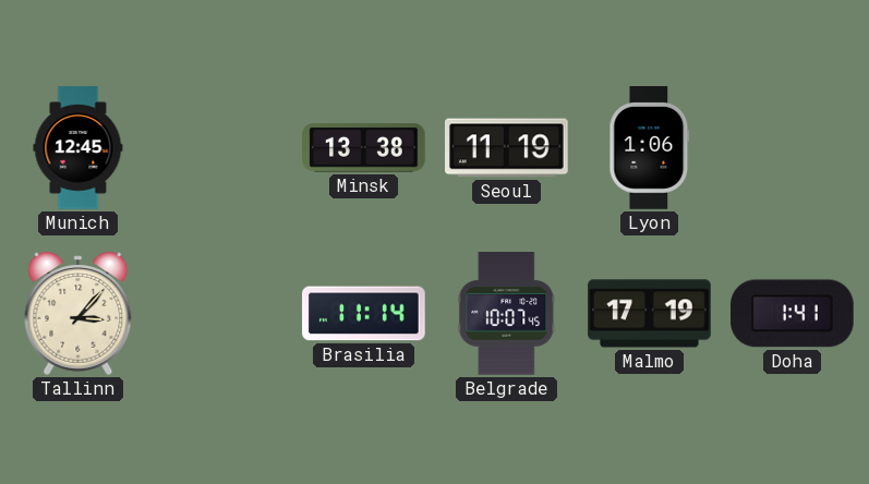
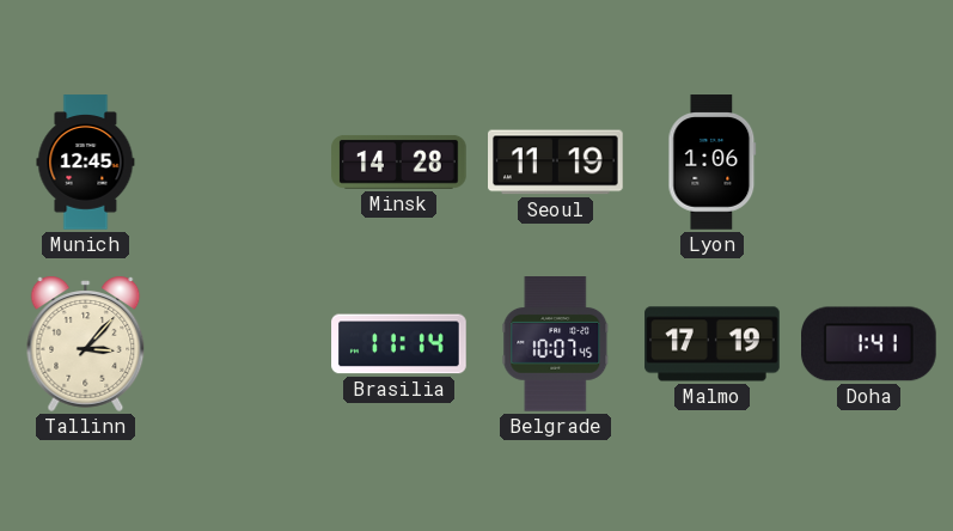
Minsk: 13:38 -> 14:28
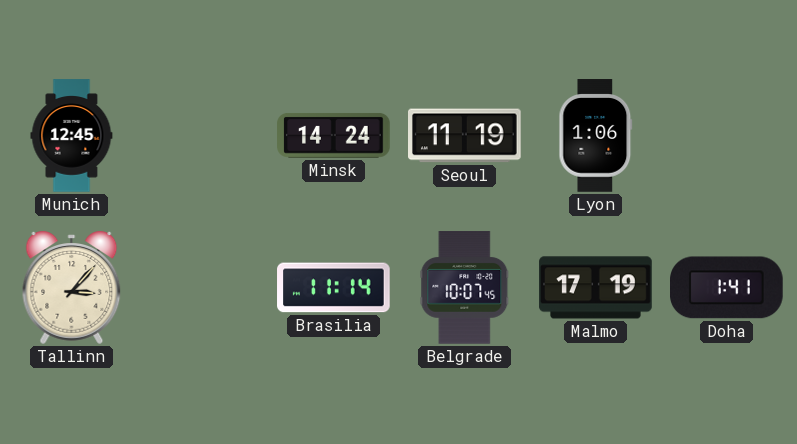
Minsk: 14:28 -> 14:24
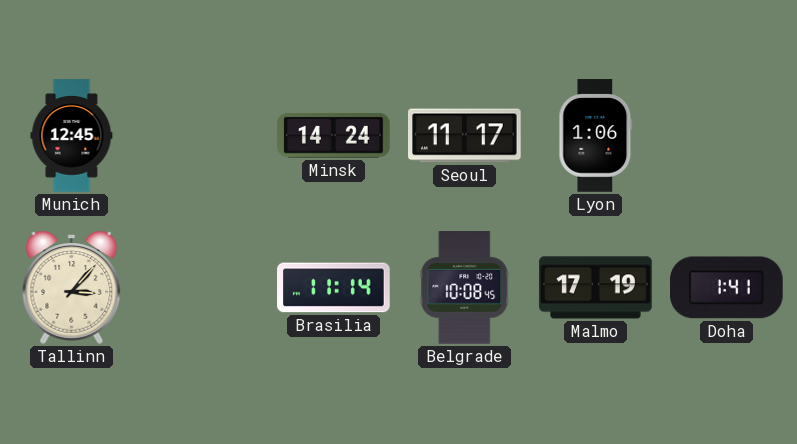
Seoul: 11:19 -> 11:17
Belgrade: 10:07 -> 10:08
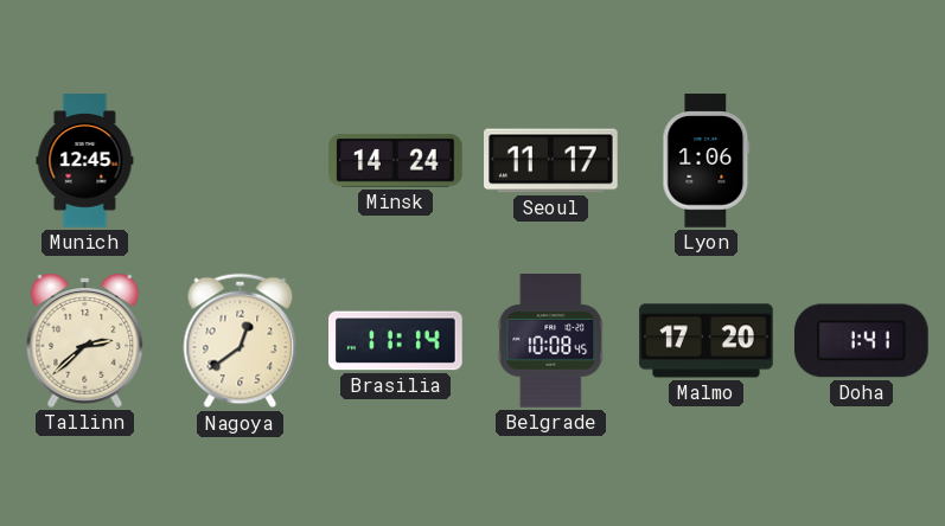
Tallinn: 3:07 -> 2:38
Nagoya: none -> 12:39
Malmo: 17:19 -> 17:20
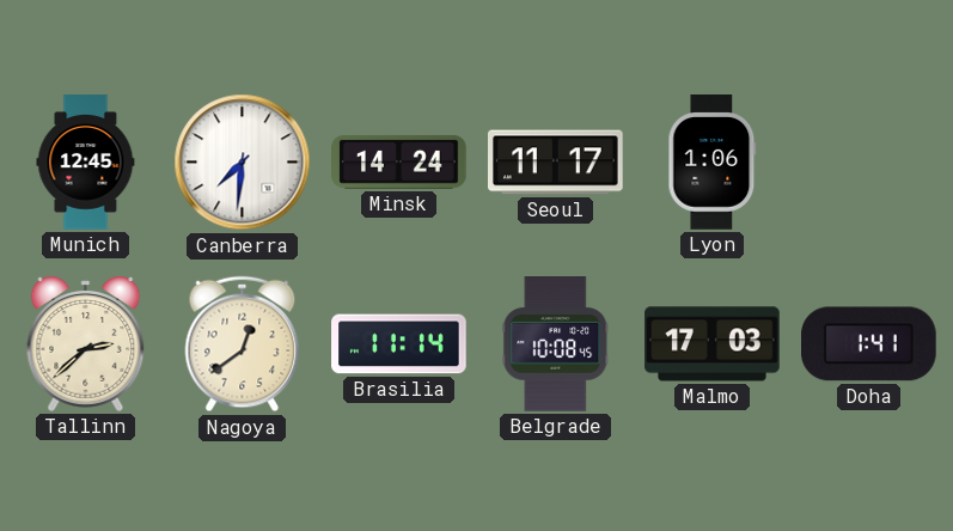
Canberra: none -> 7:31
Malmo: 17:20 -> 17:03
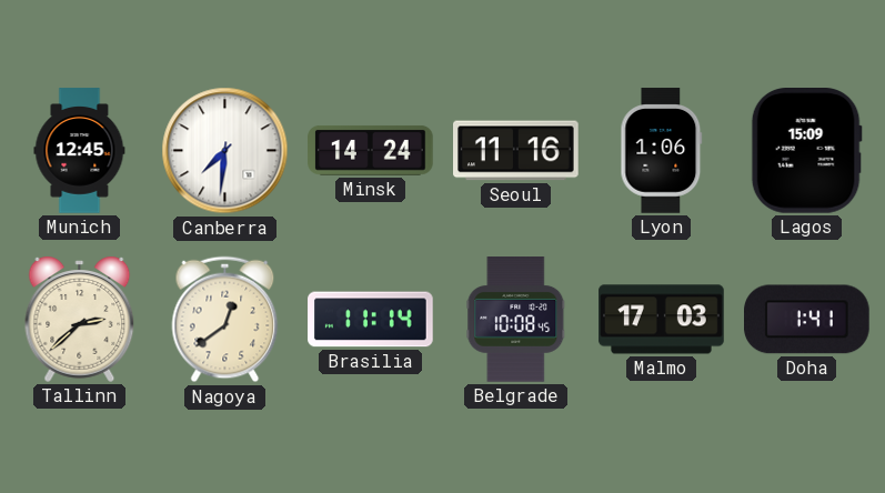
Seoul: 11:17 -> 11:16
Lagos: none -> 15:09
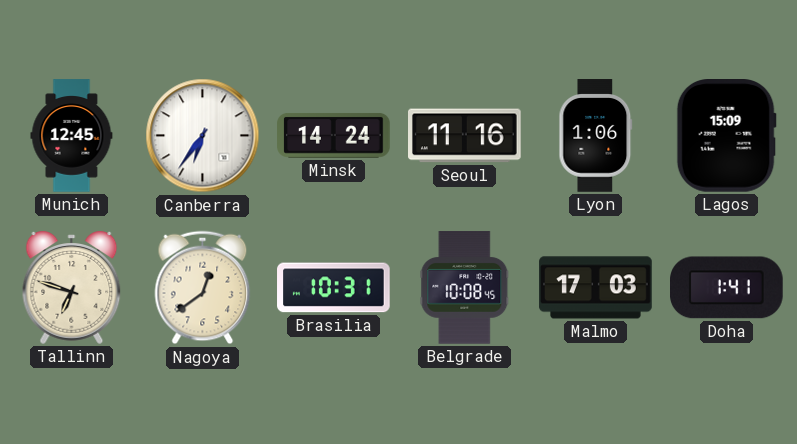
Canberra: 7:31 -> 6:36
Tallinn: 2:38 -> 6:48
Brasilia: 11:14 -> 10:31
